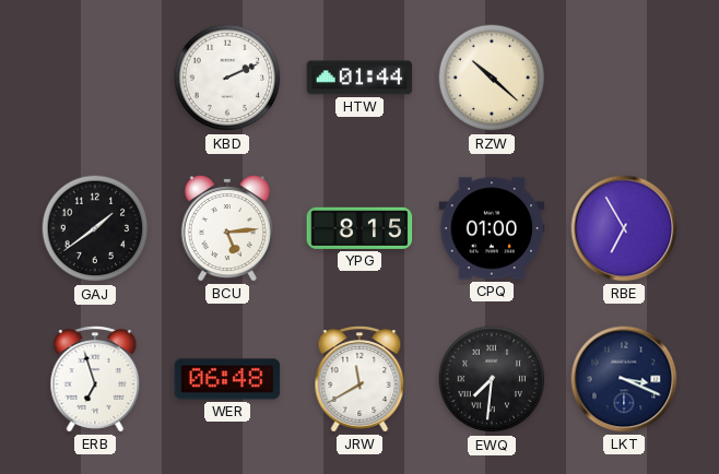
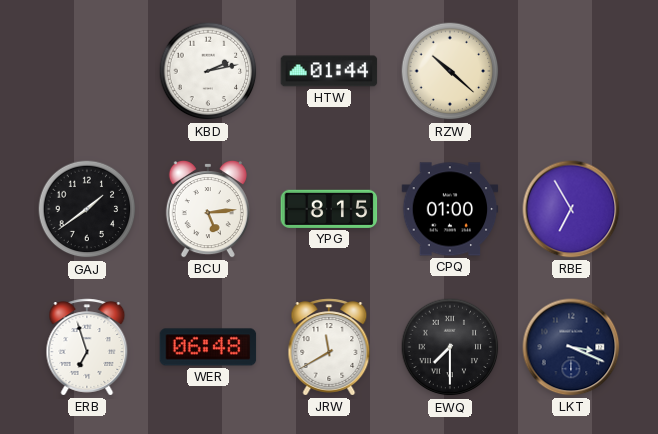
KBD: 2:11 -> 2:13
EWQ: 7:31 -> 7:30
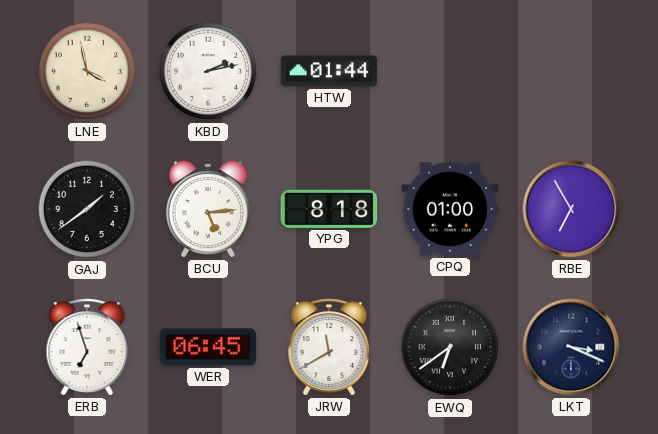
LNE: none -> 3:58
RZW: 10:22 -> none
YPG: 8:15 -> 8:18
WER: 06:48 -> 06:45
EWQ: 7:30 -> 6:39
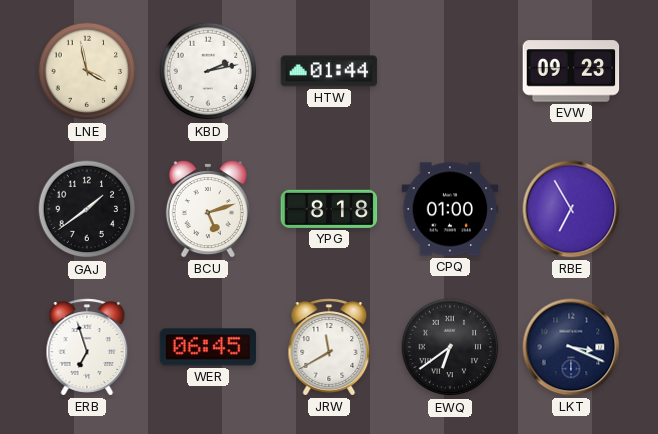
EVW: none -> 09:23
BCU: 5:14 -> 5:12
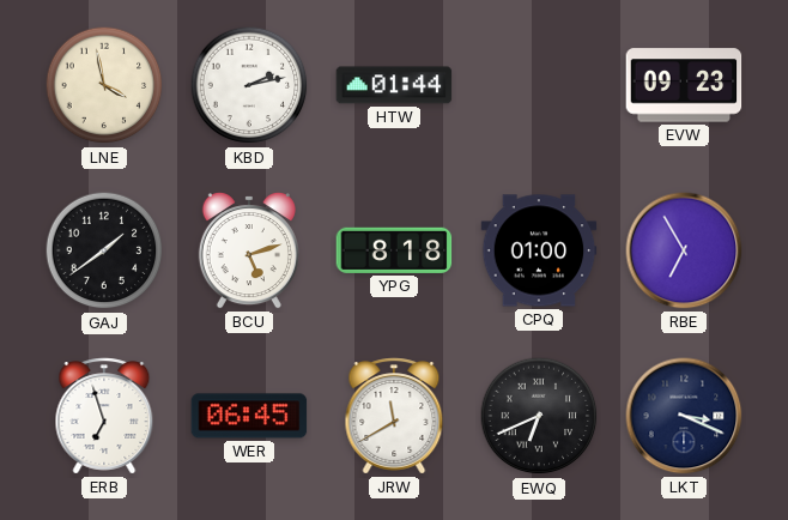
EWQ: 6:39 -> 6:41
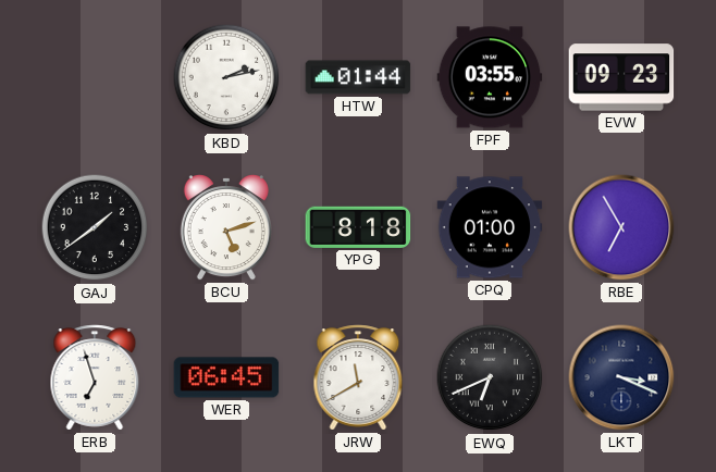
LNE: 3:58 -> none
FPF: none -> 03:55
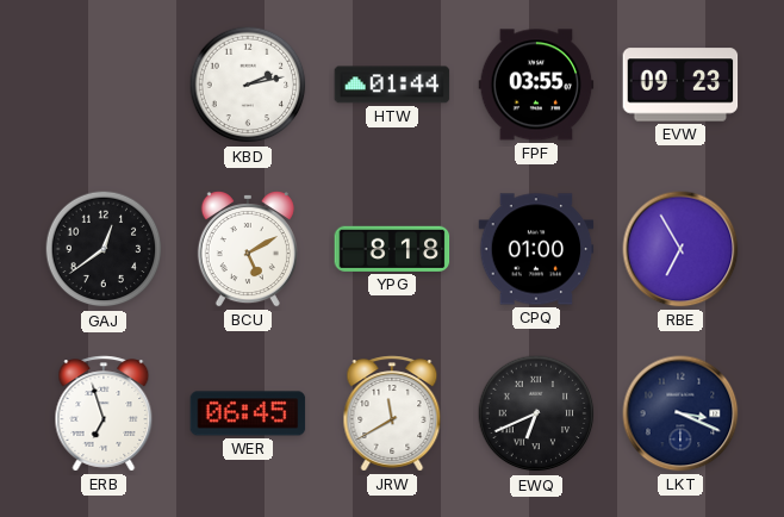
GAJ: 1:39 -> 12:39
BCU: 5:12 -> 5:10
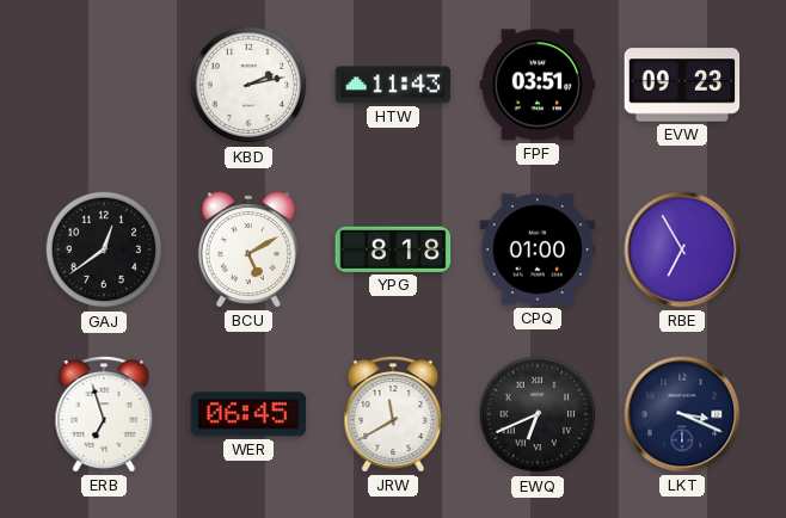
HTW: 01:44 -> 11:43
FPF: 03:55 -> 03:51
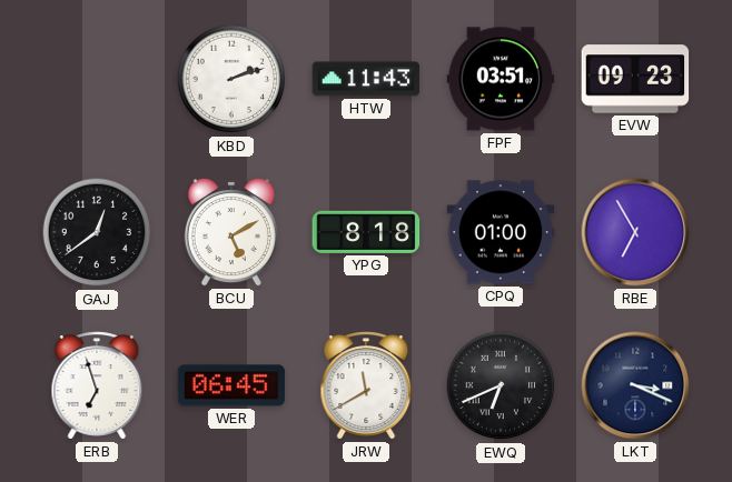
KBD: 2:13 -> 2:12
